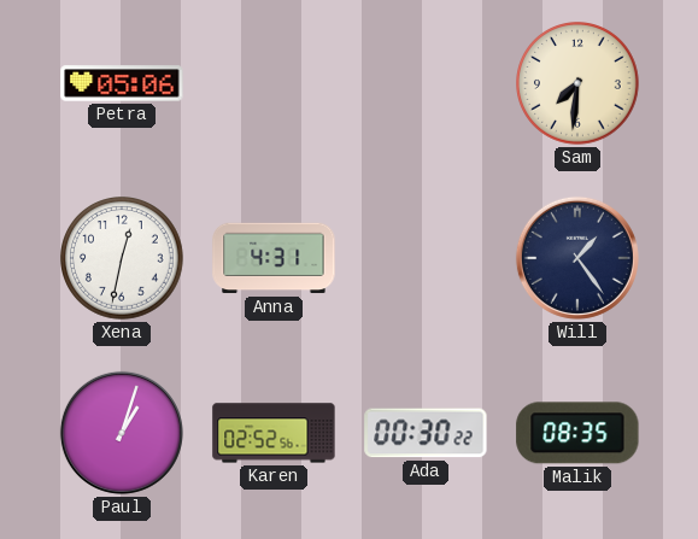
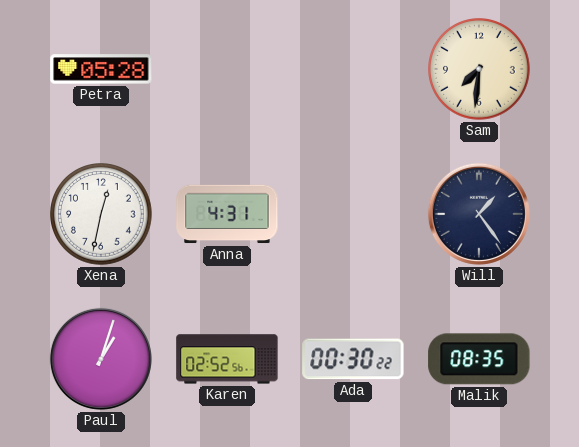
Petra: 05:06 -> 05:28
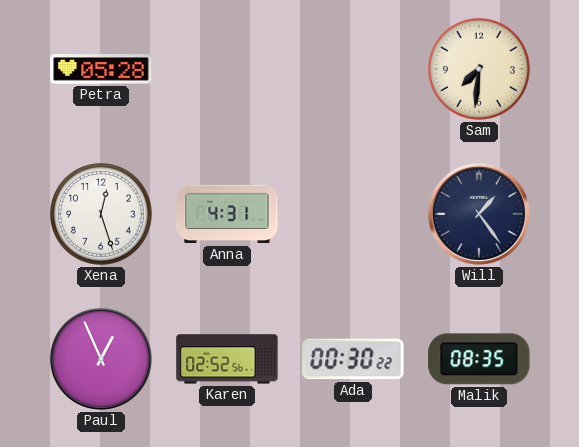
Xena: 12:32 -> 12:27
Paul: 1:03 -> 12:56
